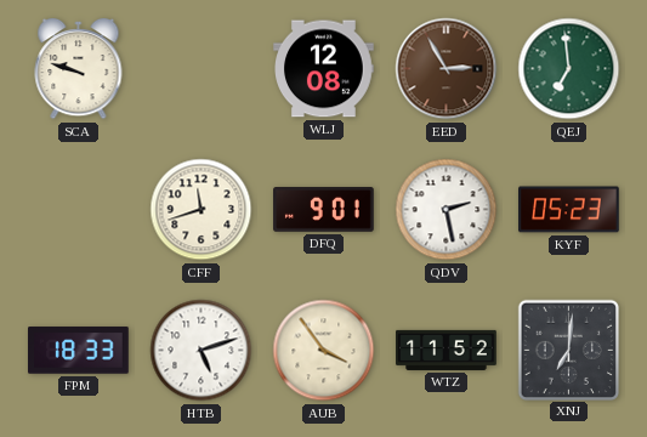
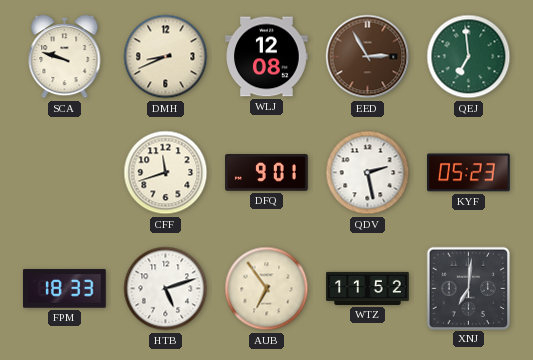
DMH: none -> 8:41
AUB: 3:54 -> 6:54
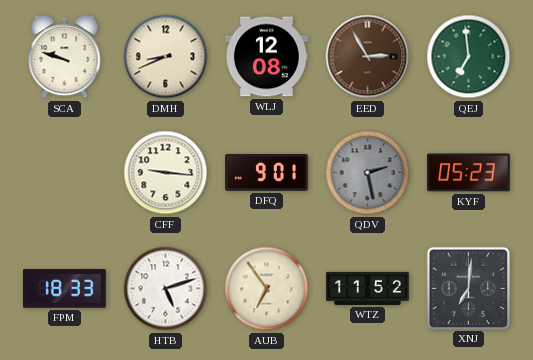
CFF: 11:42 -> 9:16
QDV dial: white -> grey
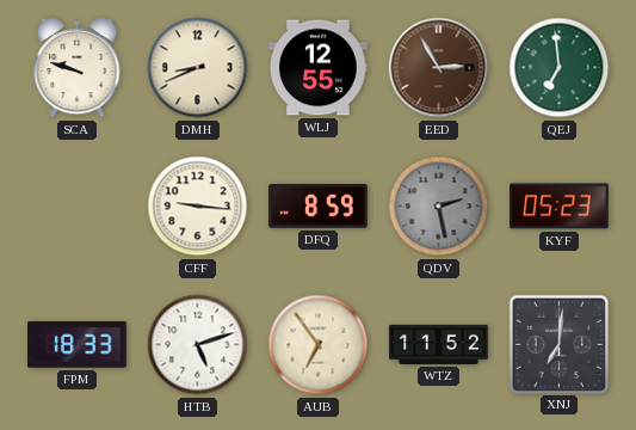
WLJ: 12:08 -> 12:55
DFQ: 9:01 -> 8:59
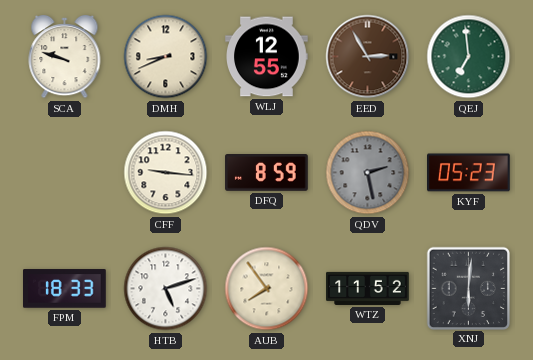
AUB: 6:54 -> 7:54
XNJ: 7:01 -> 6:01
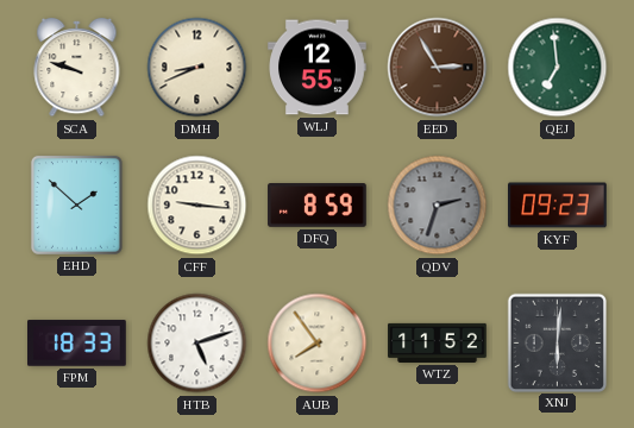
EHD: none -> 1:52
QDV: 2:28 -> 2:33
KYF: 05:23 -> 09:23
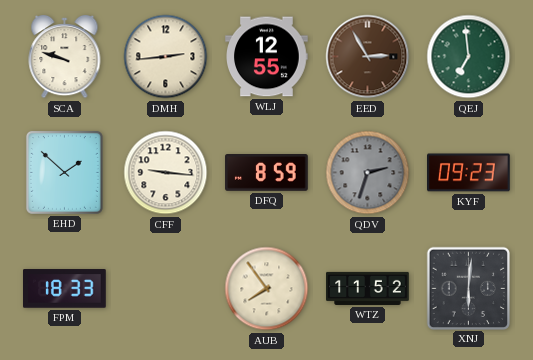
DMH: 8:41 -> 2:44
HTB: 5:12 -> none
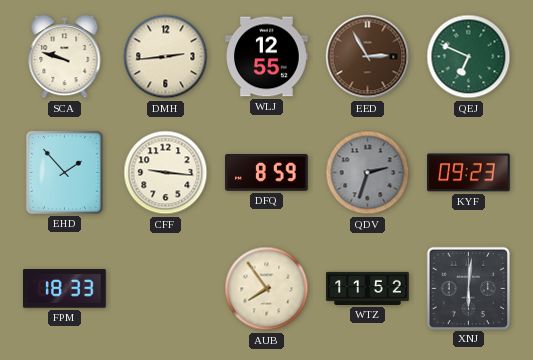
QEJ: 6:59 -> 6:49
EHD: 1:52 -> 1:53
